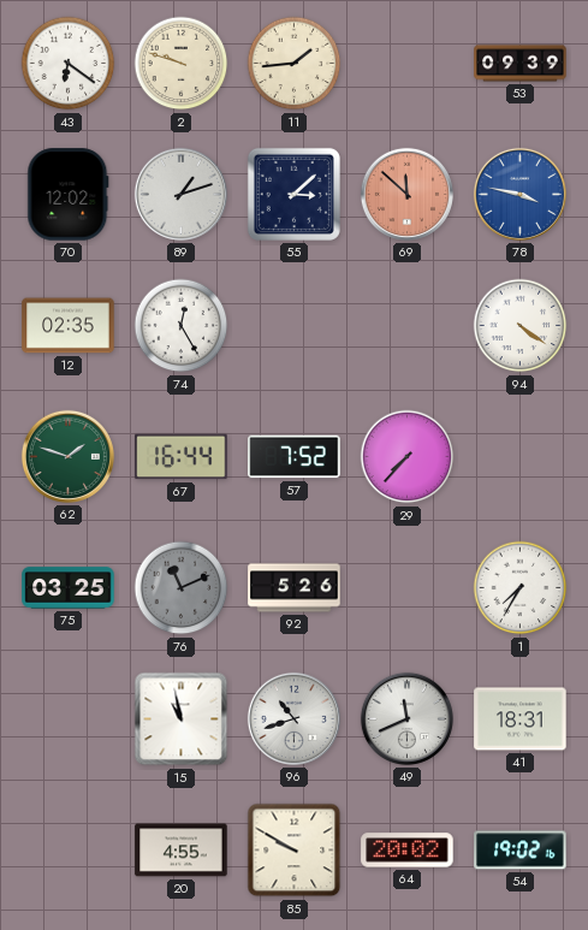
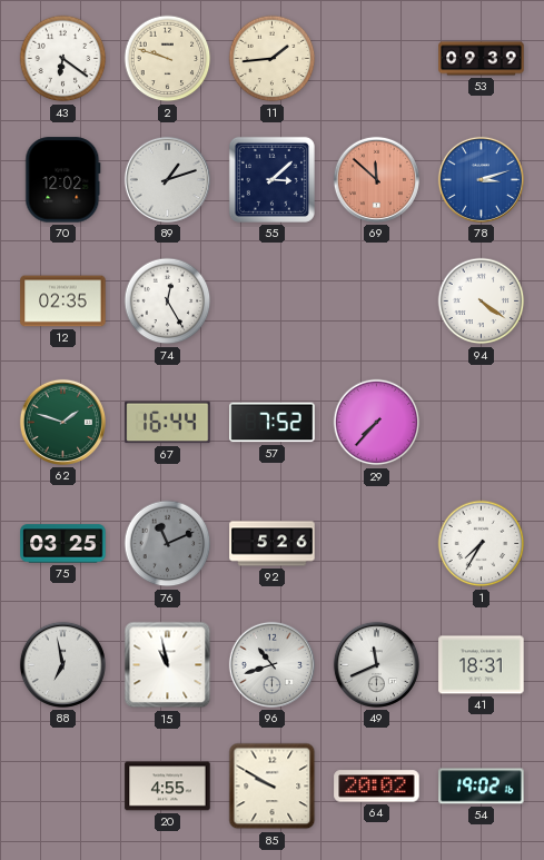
78: 3:47 -> 3:12
88: none -> 6:58
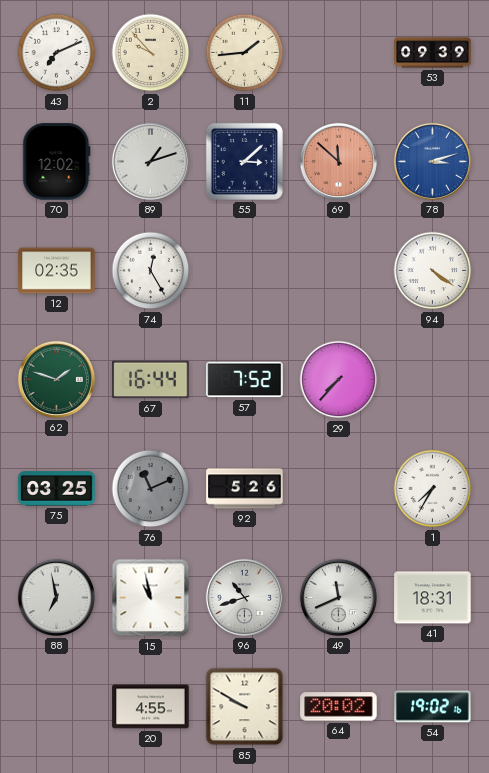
43: 6:21 -> 7:11
2: 9:48 -> 9:53
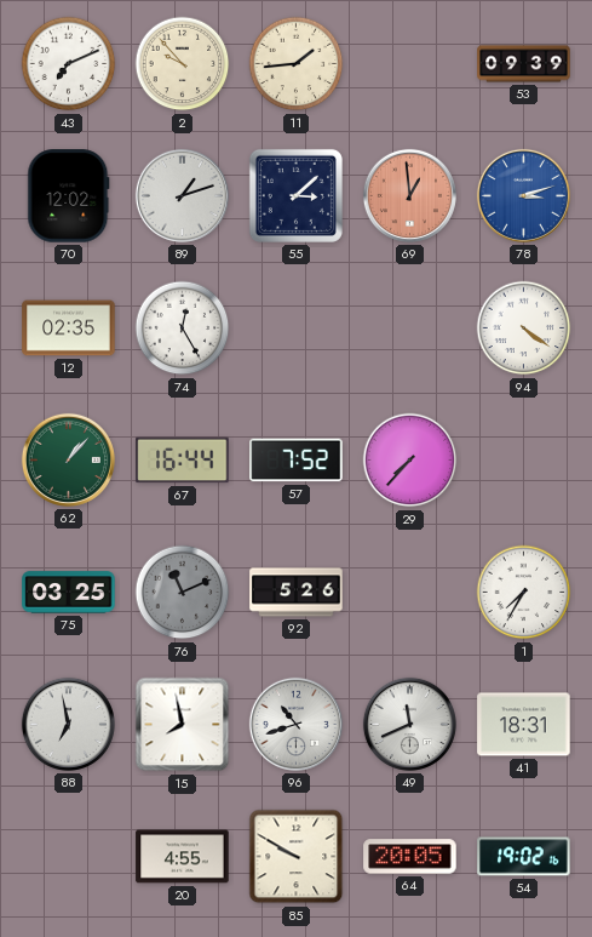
69: 11:52 -> 12:59
62: 1:48 -> 1:07
15: 10:58 -> 7:58
64: 20:02 -> 20:05
